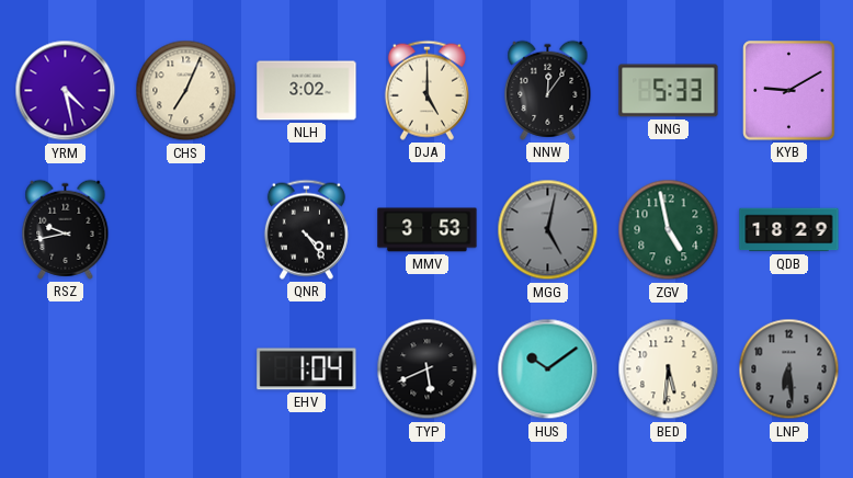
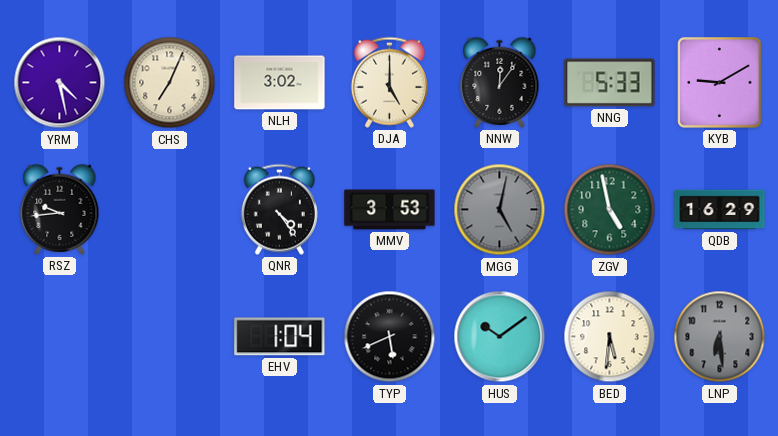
RSZ: 9:43 -> 9:44
QDB: 18:29 -> 16:29
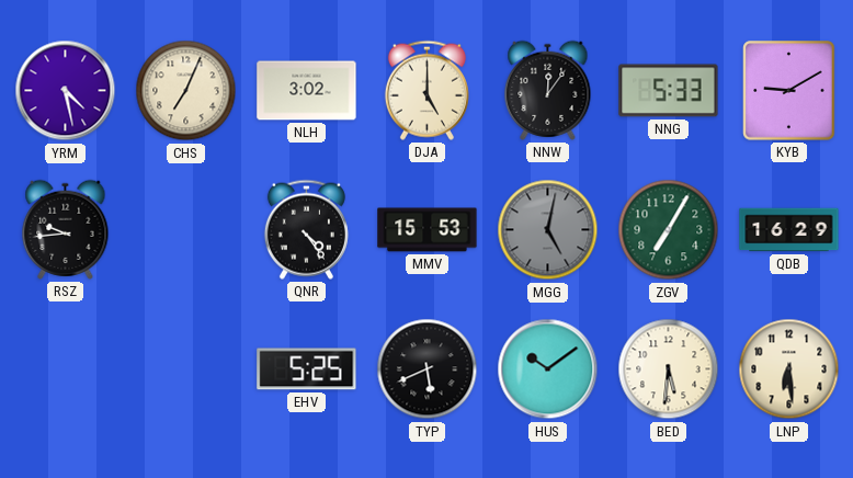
MMV: 3:53 -> 15:53
ZGV: 4:58 -> 7:05
EHV: 1:04 -> 5:25
LNP dial: grey -> cream
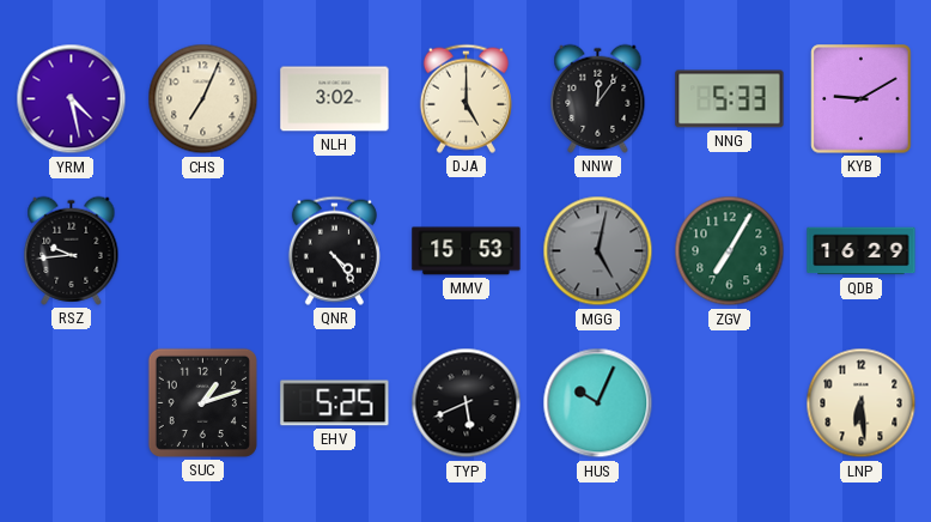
SUC: none -> 1:12
HUS: 10:09 -> 10:04
BED: 5:31 -> none
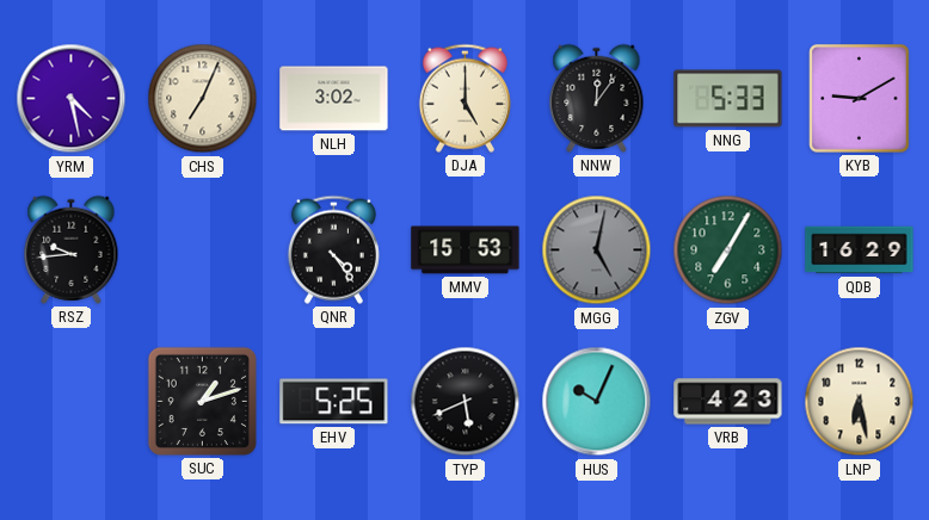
VRB: none -> 4:23
LNP: 6:29 -> 6:28
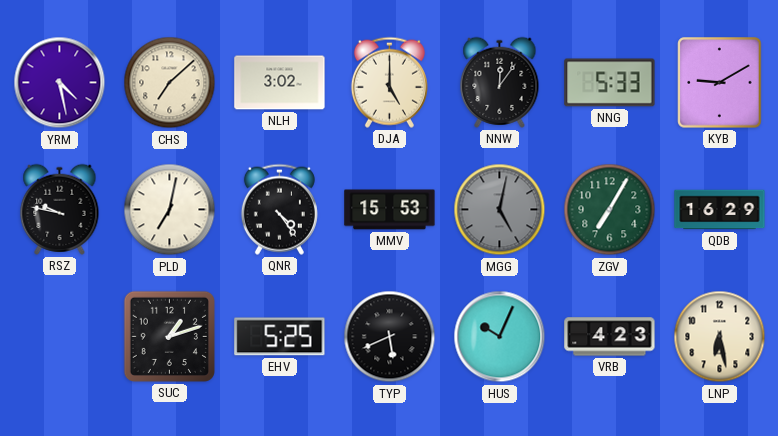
CHS: 7:04 -> 7:08
RSZ: 9:44 -> 9:47
PLD: none -> 7:02
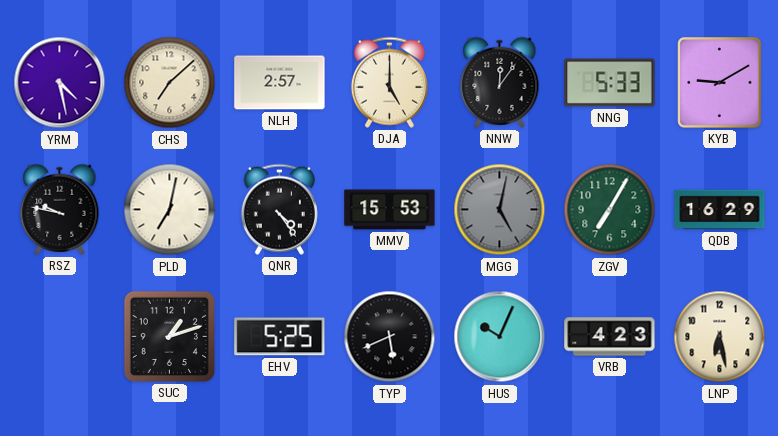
NLH: 3:02 -> 2:57
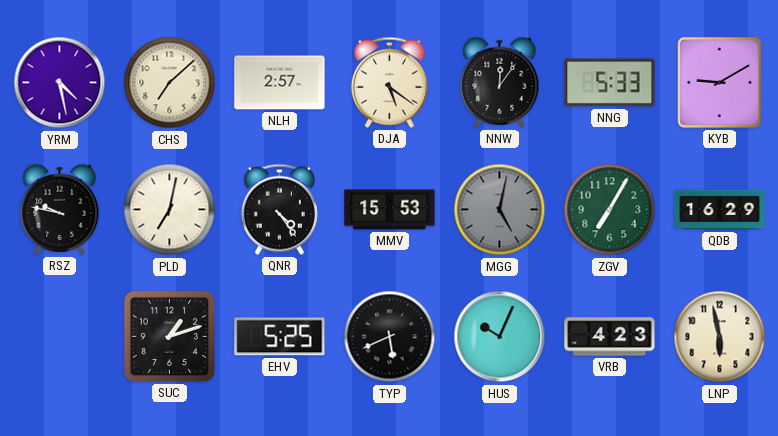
DJA: 5:00 -> 5:21
LNP: 6:28 -> 5:58
